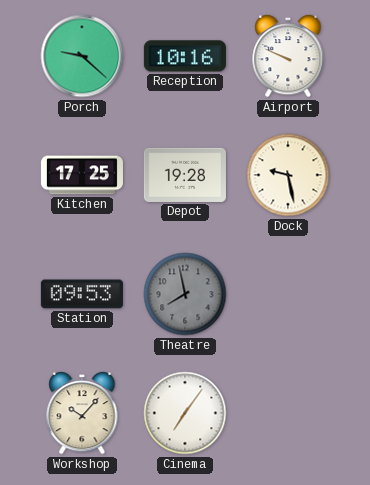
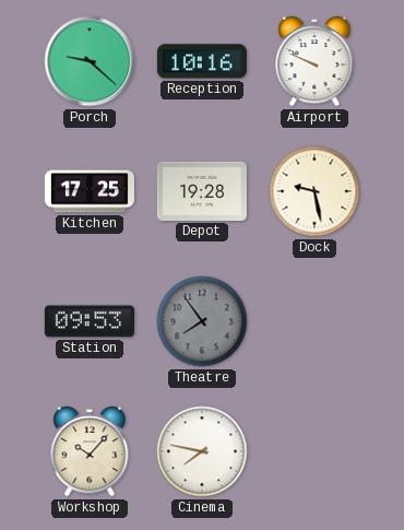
Theatre: 7:58 -> 7:54
Cinema: 7:06 -> 7:47
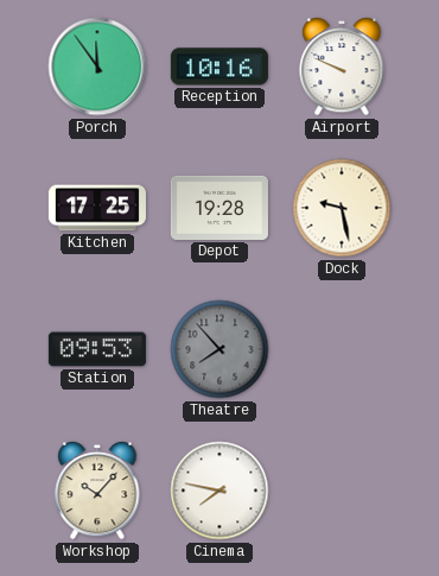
Porch: 9:22 -> 11:54
Theatre: 7:54 -> 7:53
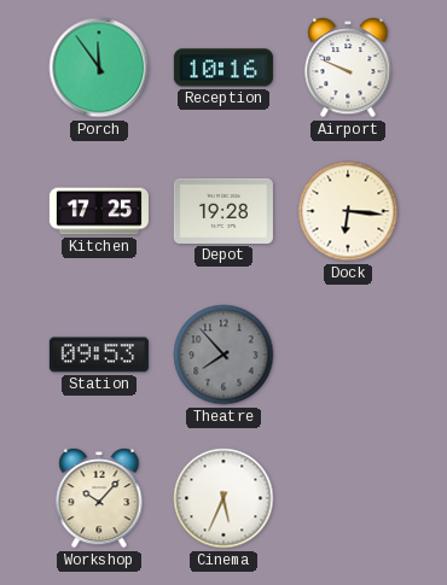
Dock: 9:28 -> 6:16
Cinema: 7:47 -> 5:34
